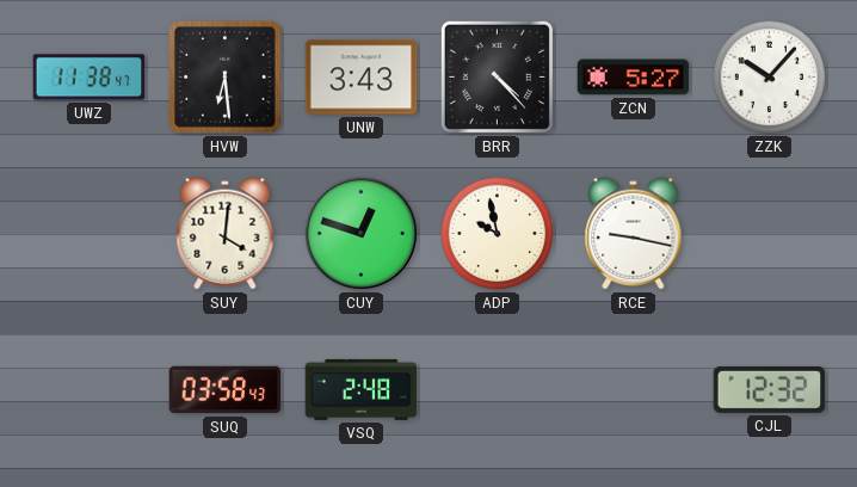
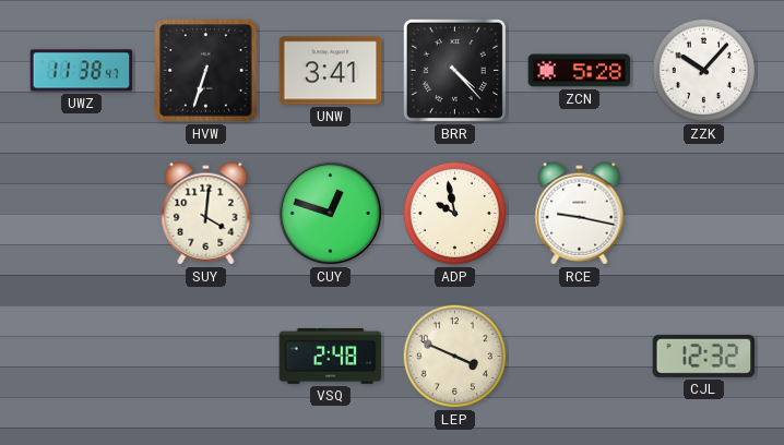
HVW: 6:29 -> 6:33
UNW: 3:43 -> 3:41
ZCN: 5:27 -> 5:28
SUQ: 03:58 -> none
LEP: none -> 3:49
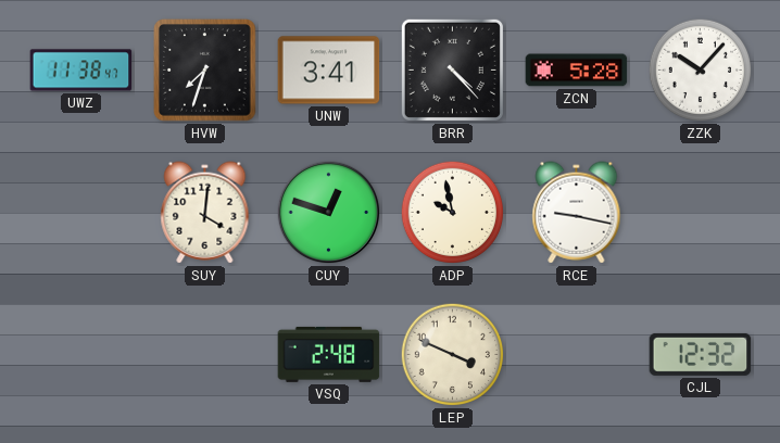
HVW: 6:33 -> 7:33
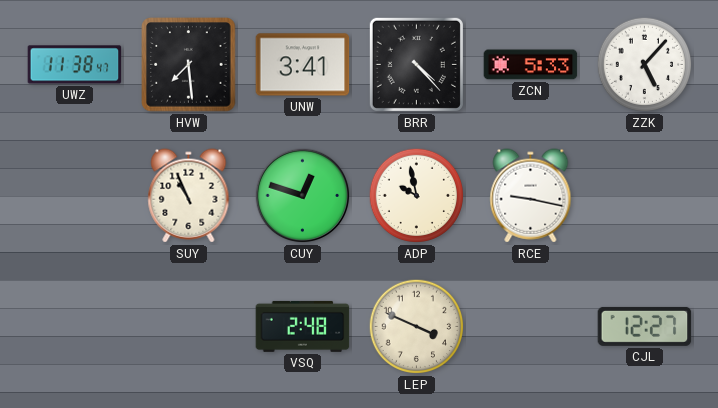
HVW: 7:33 -> 7:29
ZCN: 5:28 -> 5:33
ZZK: 10:07 -> 5:07
SUY: 4:01 -> 10:56
CJL: 12:32 -> 12:27
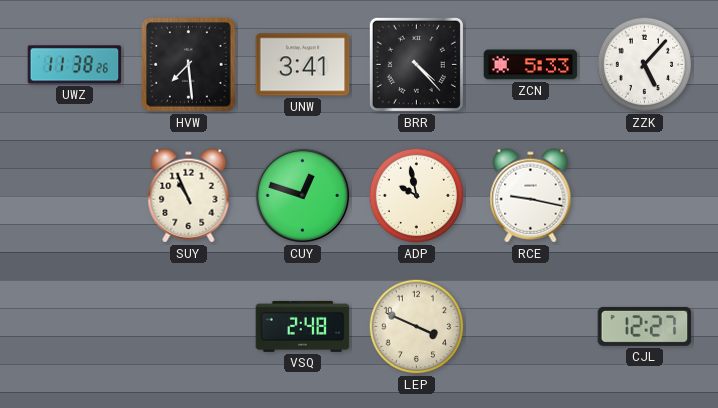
UWZ: 11:38:47 -> 11:38:26
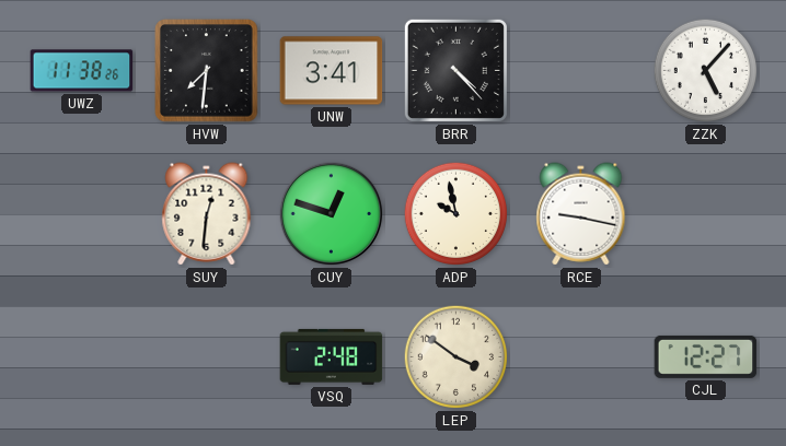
HVW: 7:29 -> 7:31
ZCN: 5:33 -> none
SUY: 10:56 -> 12:31
LEP: 3:49 -> 3:51
